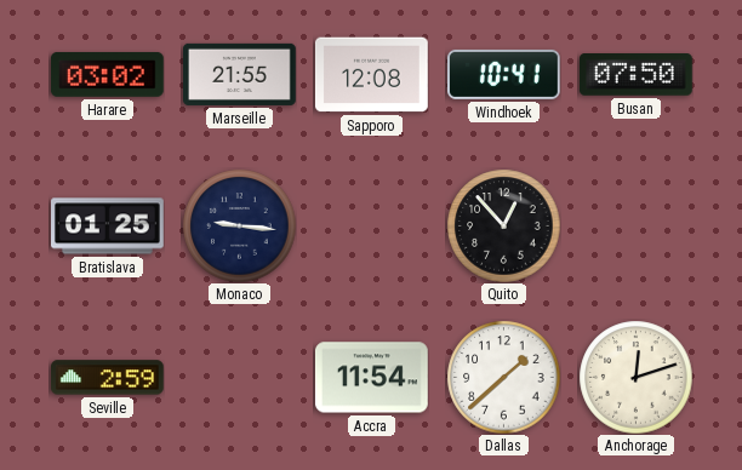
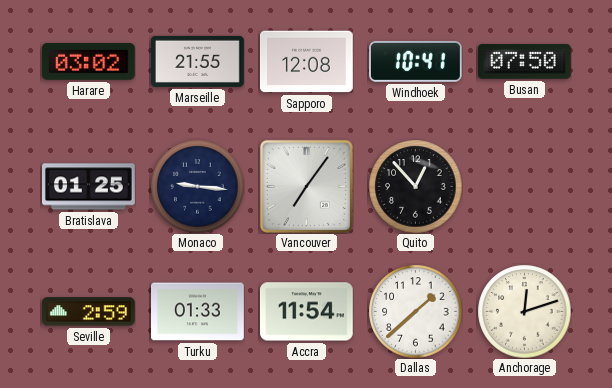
Vancouver: none -> 7:06
Turku: none -> 01:33
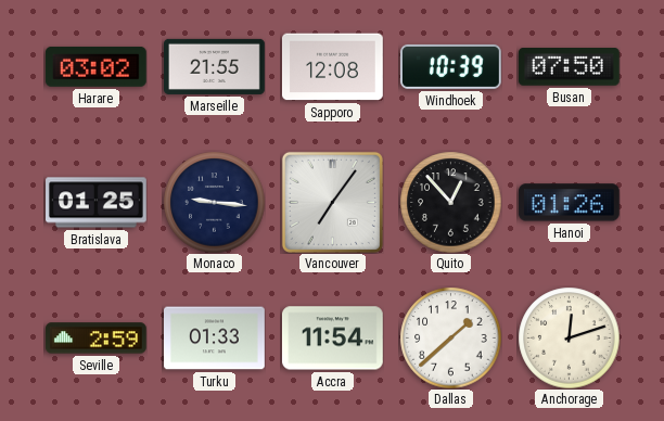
Windhoek: 10:41 -> 10:39
Hanoi: none -> 01:26
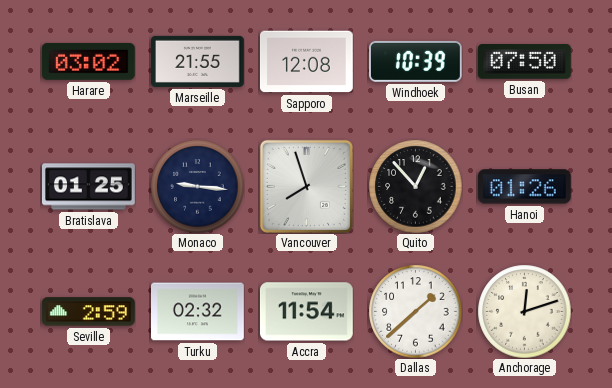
Vancouver: 7:06 -> 7:57
Turku: 01:33 -> 02:32
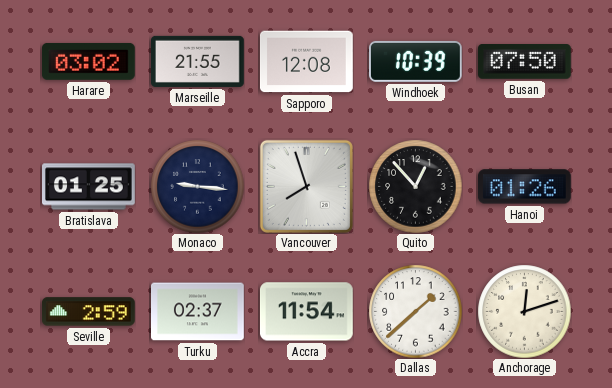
Turku: 02:32 -> 02:37
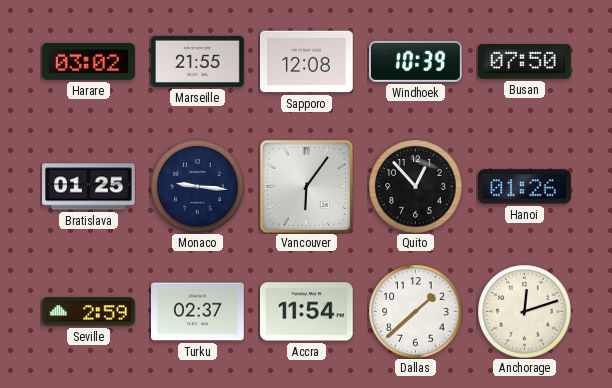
Vancouver: 7:57 -> 6:06
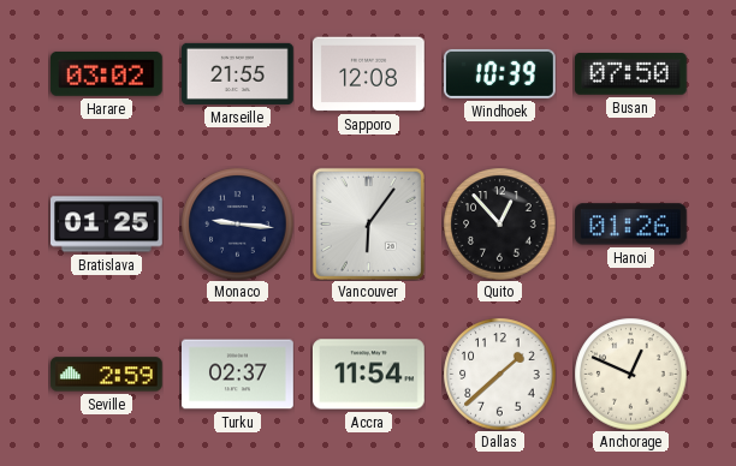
Anchorage: 12:12 -> 12:49
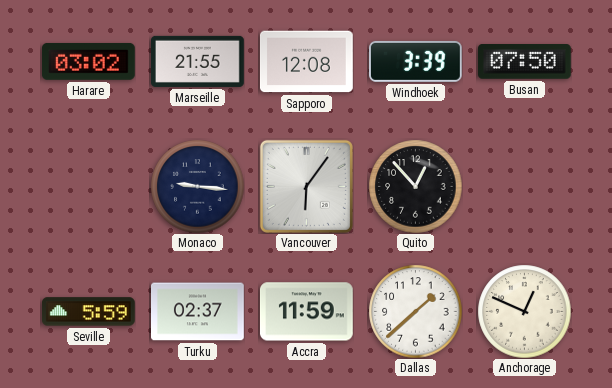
Windhoek: 10:39 -> 3:39
Bratislava: 01:25 -> none
Hanoi: 01:26 -> none
Seville: 2:59 -> 5:59
Accra: 11:54 -> 11:59
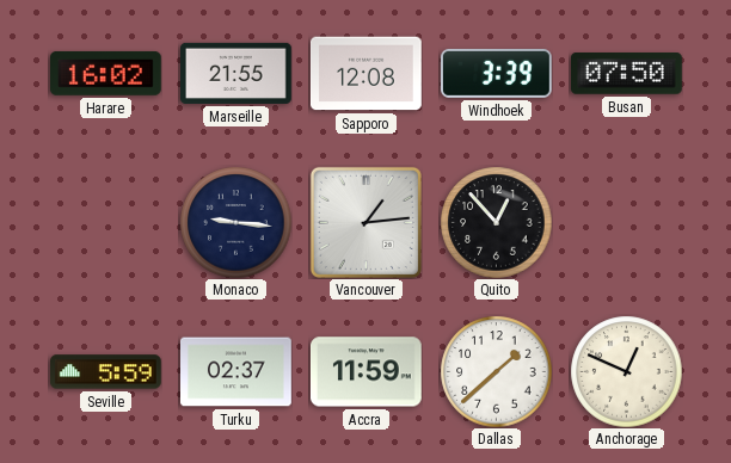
Harare: 03:02 -> 16:02
Vancouver: 6:06 -> 1:14
